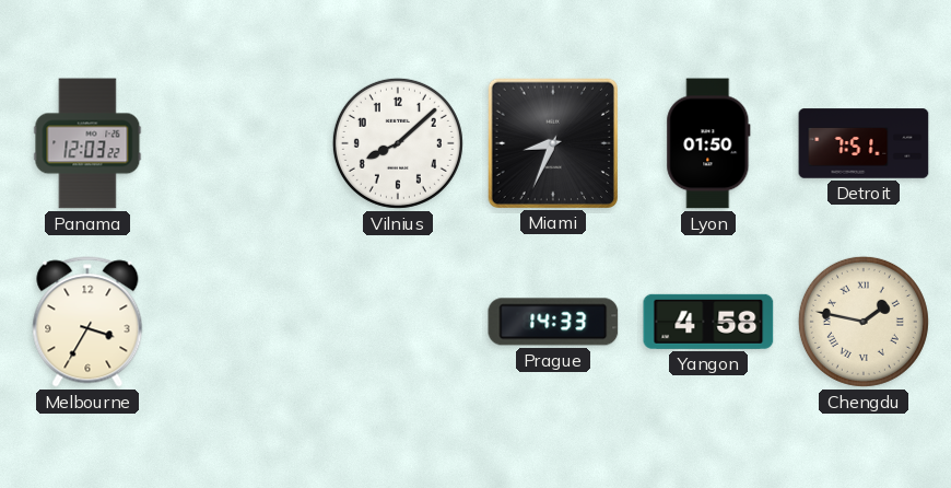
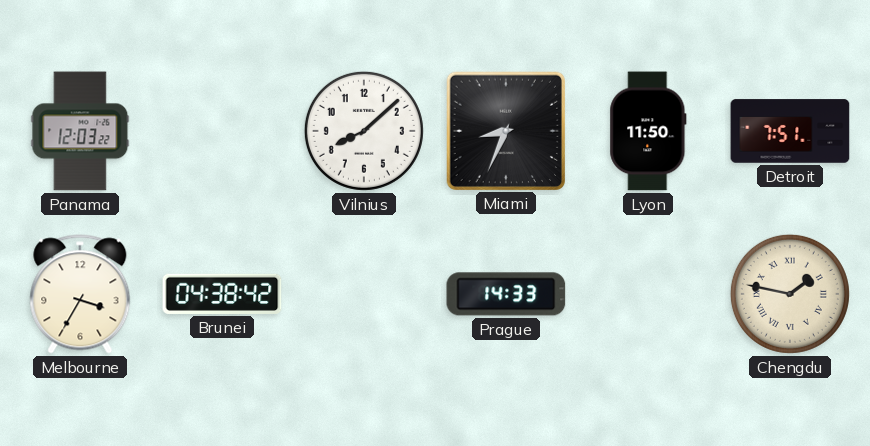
Lyon: 01:50 -> 11:50
Brunei: none -> 04:38
Yangon: 4:58 -> none
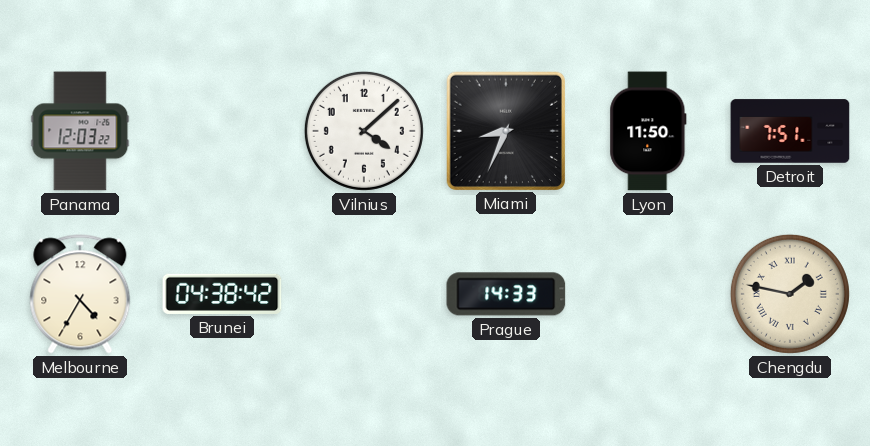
Vilnius: 8:08 -> 4:08
Melbourne: 3:35 -> 4:35
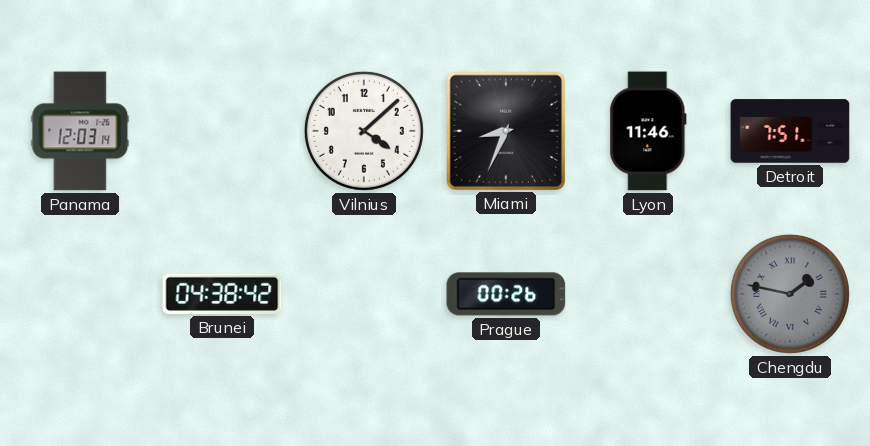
Panama: 12:03:22 -> 12:03:14
Lyon: 11:50 -> 11:46
Melbourne: 4:35 -> none
Prague: 14:33 -> 00:26
Chengdu dial: cream -> grey
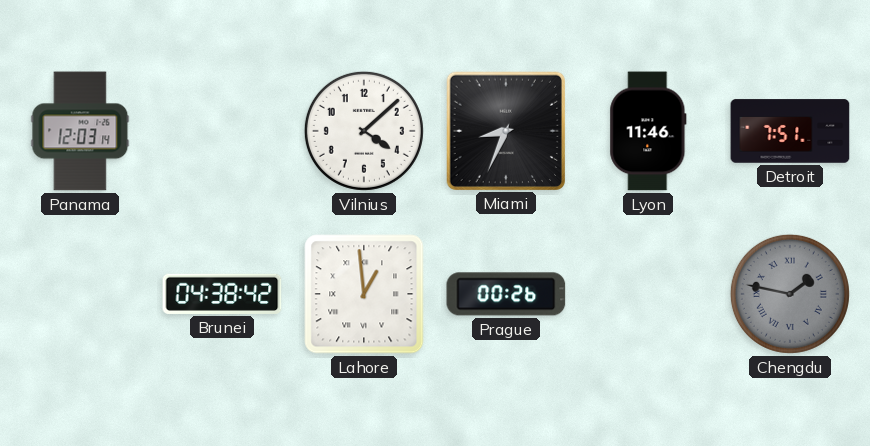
Lahore: none -> 12:59
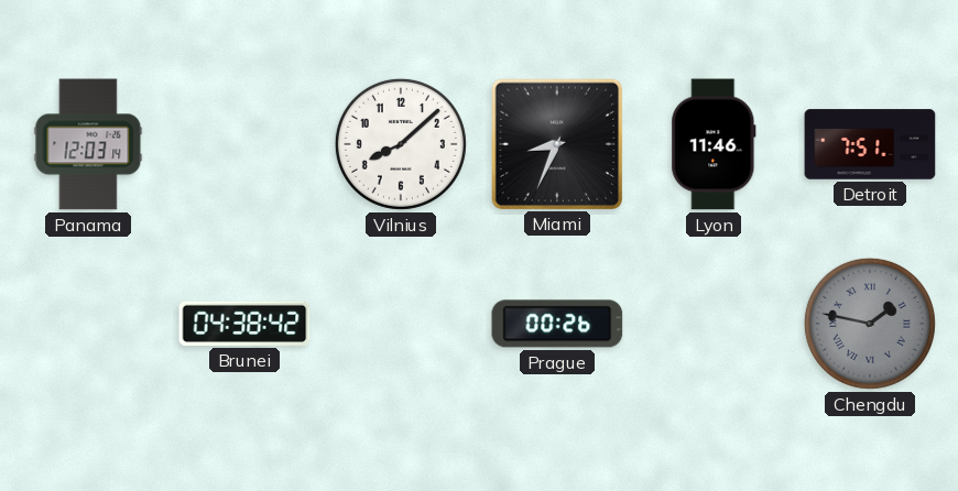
Vilnius: 4:08 -> 8:08
Lahore: 12:59 -> none
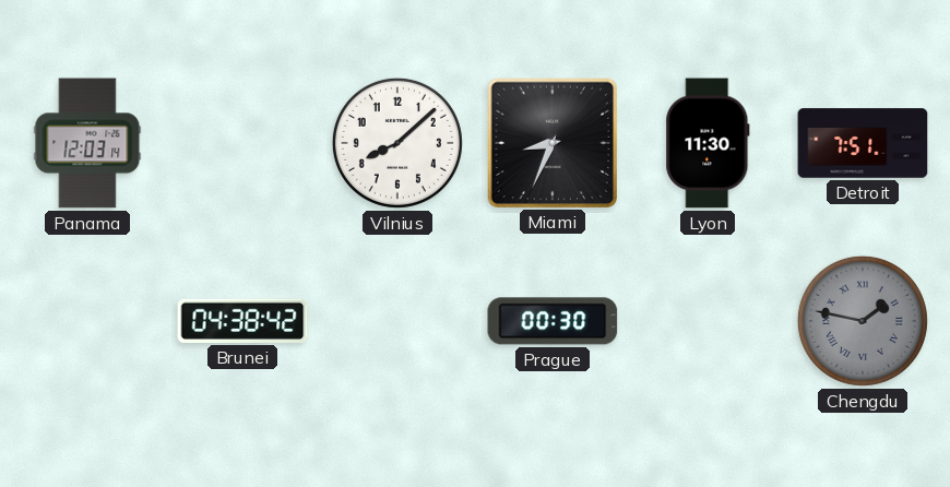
Lyon: 11:46 -> 11:30
Prague: 00:26 -> 00:30
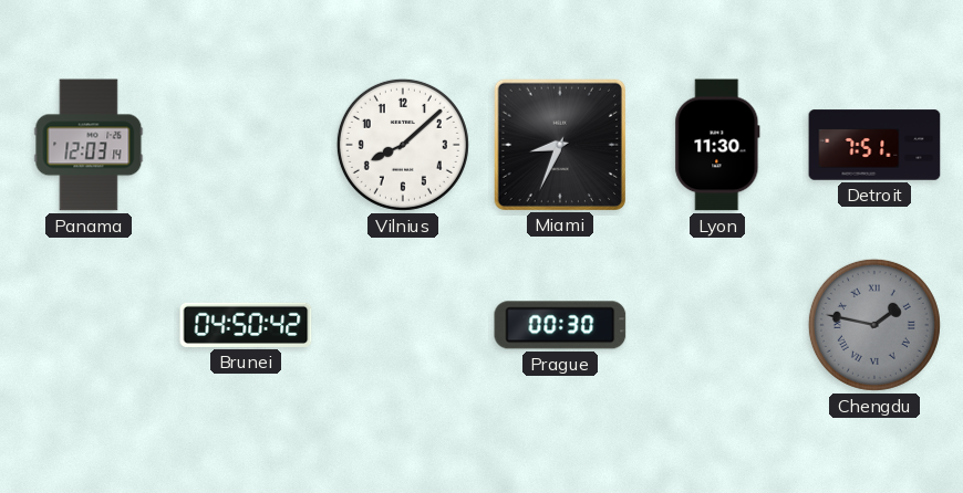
Brunei: 04:38 -> 04:50
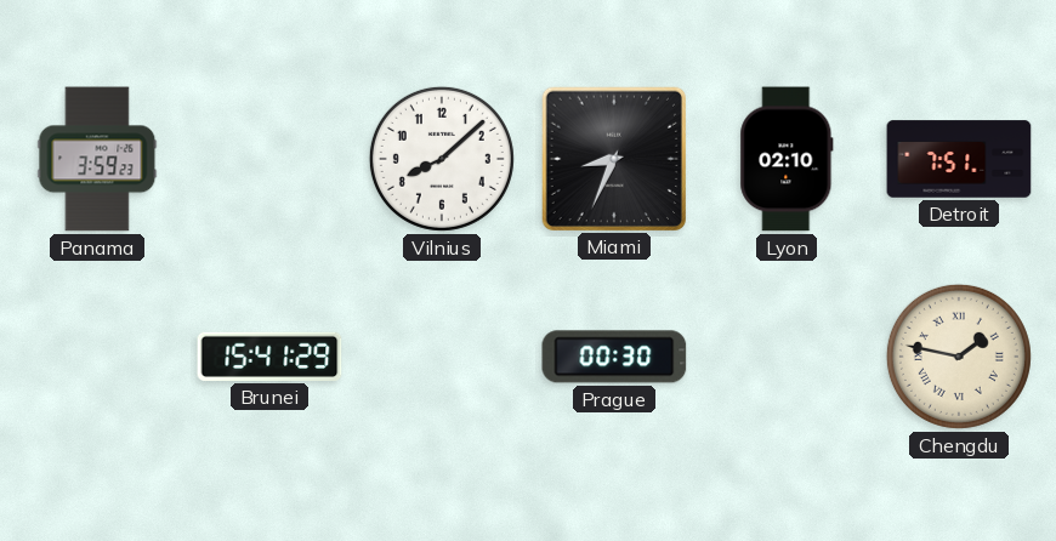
Panama: 12:03 -> 3:59
Lyon: 11:30 -> 02:10
Brunei: 04:50 -> 15:41
Chengdu dial: grey -> cream
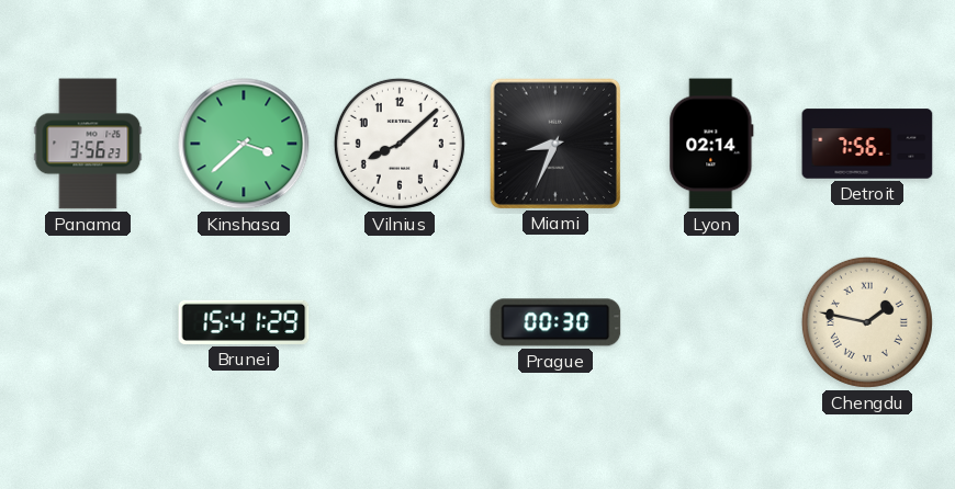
Panama: 3:59 -> 3:56
Kinshasa: none -> 3:38
Lyon: 02:10 -> 02:14
Detroit: 7:51 -> 7:56
